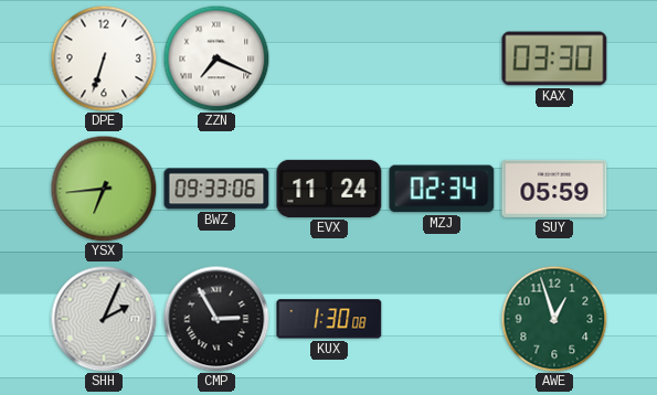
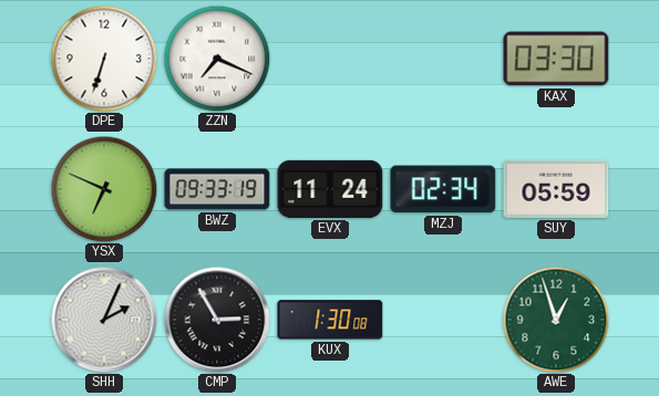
YSX: 6:44 -> 6:49
BWZ: 09:33:06 -> 09:33:19
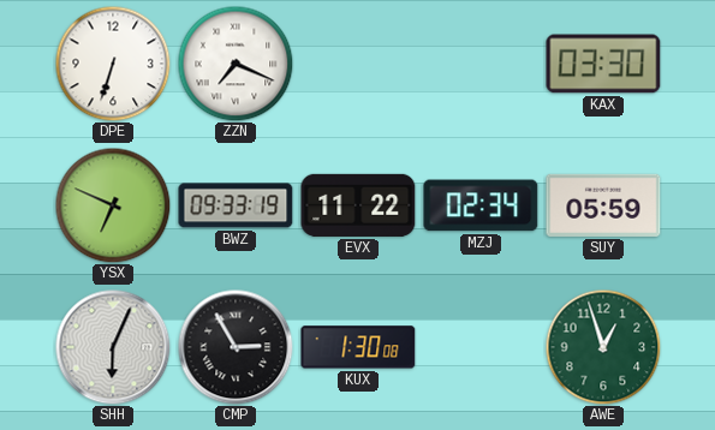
EVX: 11:24 -> 11:22
SHH: 2:04 -> 6:04
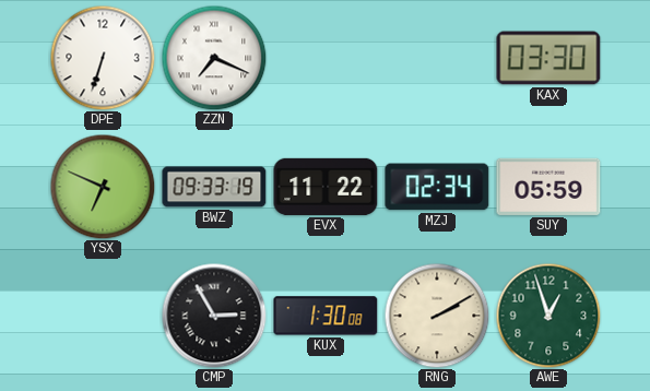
SHH: 6:04 -> none
RNG: none -> 2:10
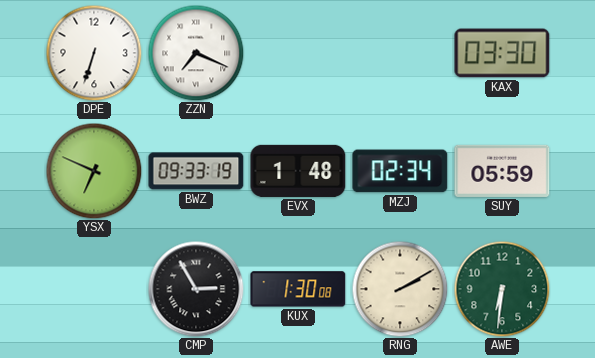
EVX: 11:22 -> 1:48
AWE: 12:57 -> 6:31
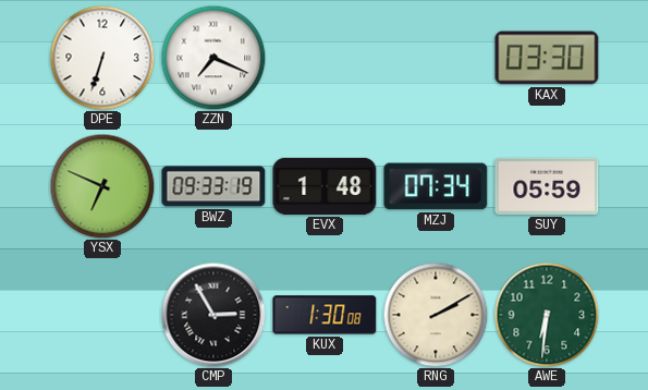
MZJ: 02:34 -> 07:34
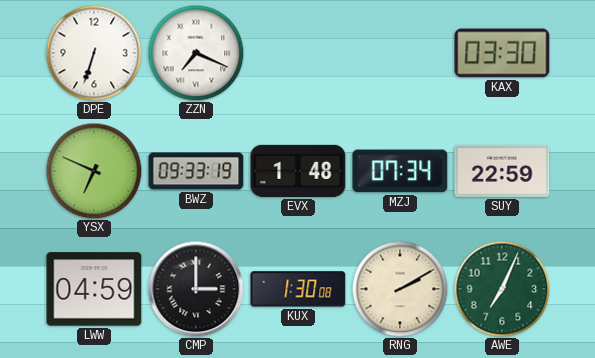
SUY: 05:59 -> 22:59
LWW: none -> 04:59
CMP: 2:55 -> 3:00
AWE: 6:31 -> 7:04
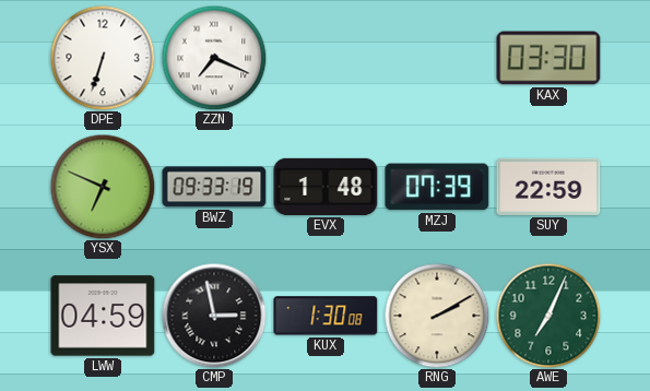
MZJ: 07:34 -> 07:39
CMP: 3:00 -> 2:58
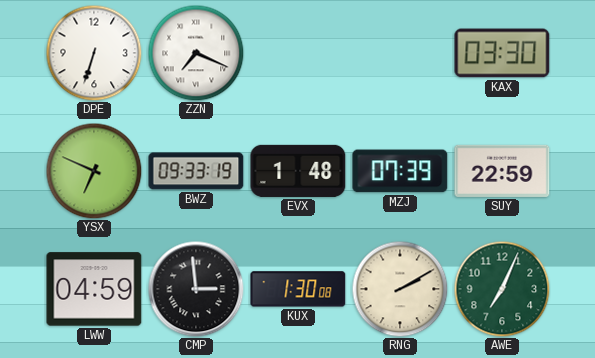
CMP: 2:58 -> 2:59
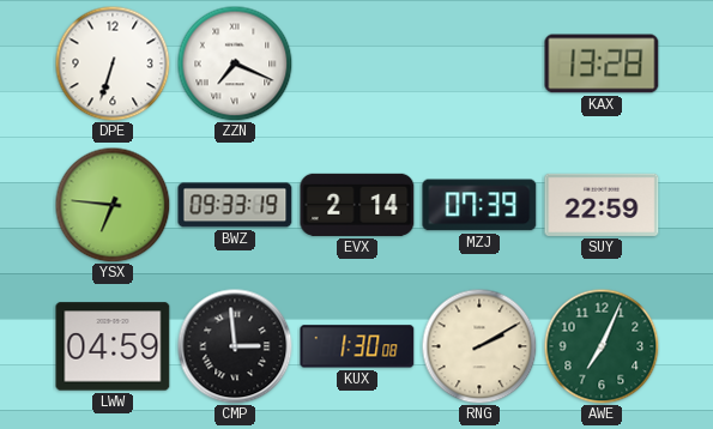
KAX: 03:30 -> 13:28
YSX: 6:49 -> 6:46
EVX: 1:48 -> 2:14
